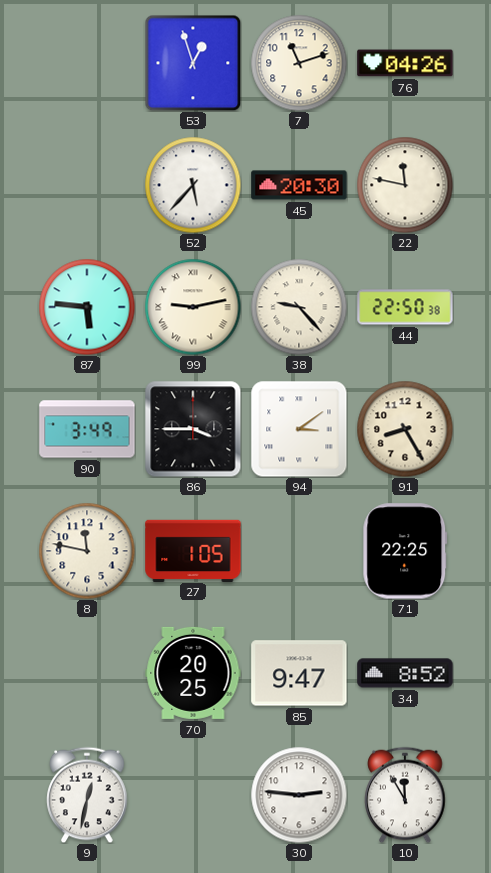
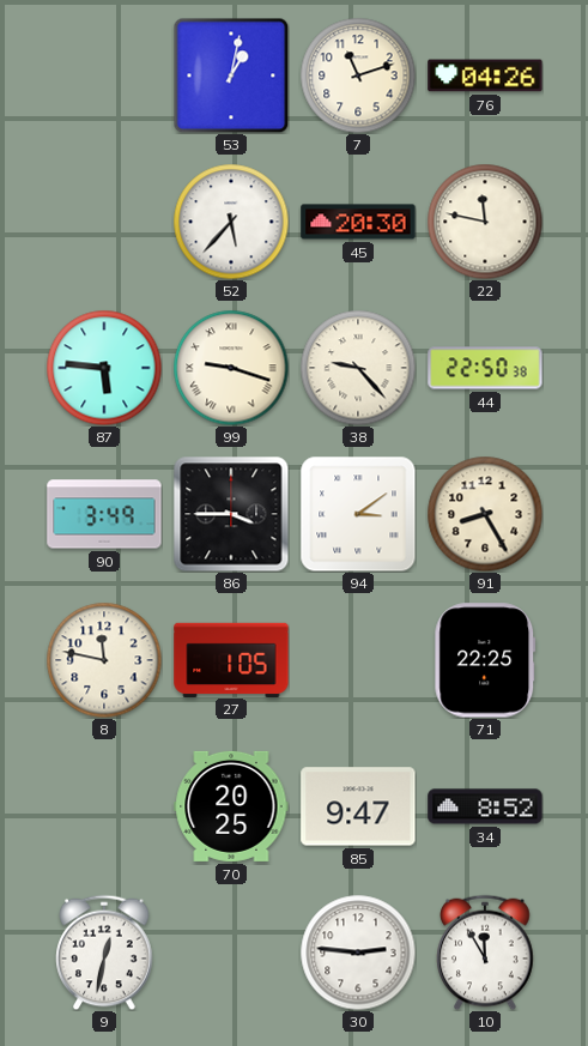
53: 12:57 -> 1:02
99: 9:13 -> 9:18
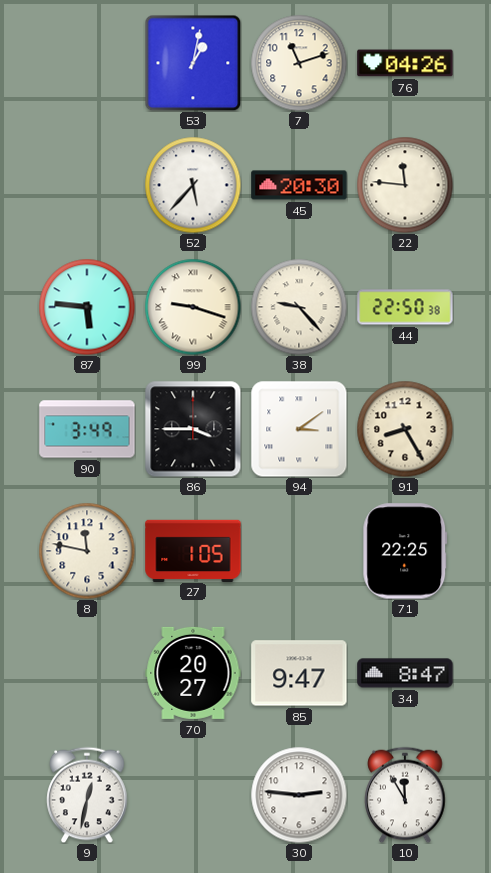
22: 11:47 -> 11:46
70: 20:25 -> 20:27
34: 8:52 -> 8:47
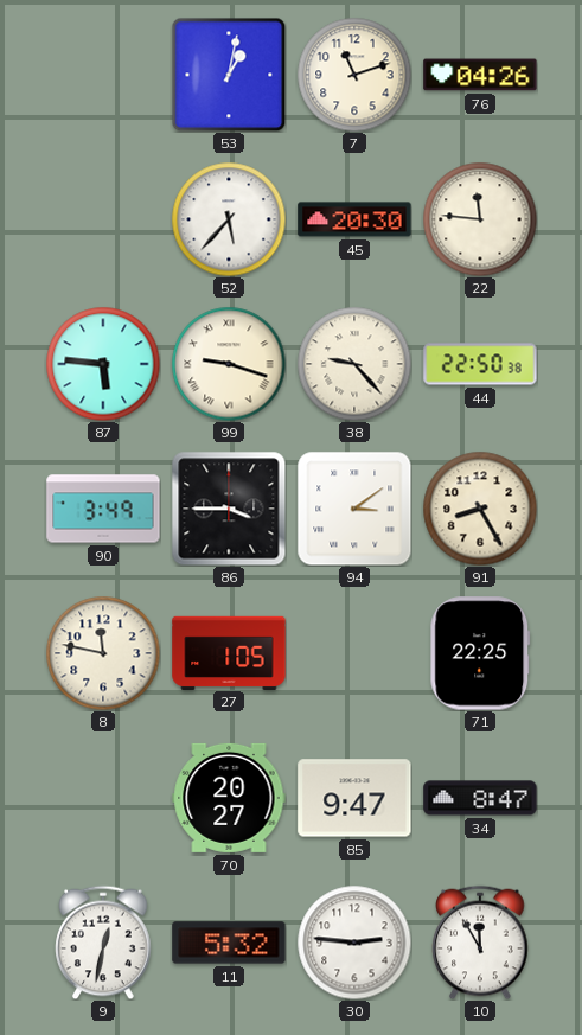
11: none -> 5:32
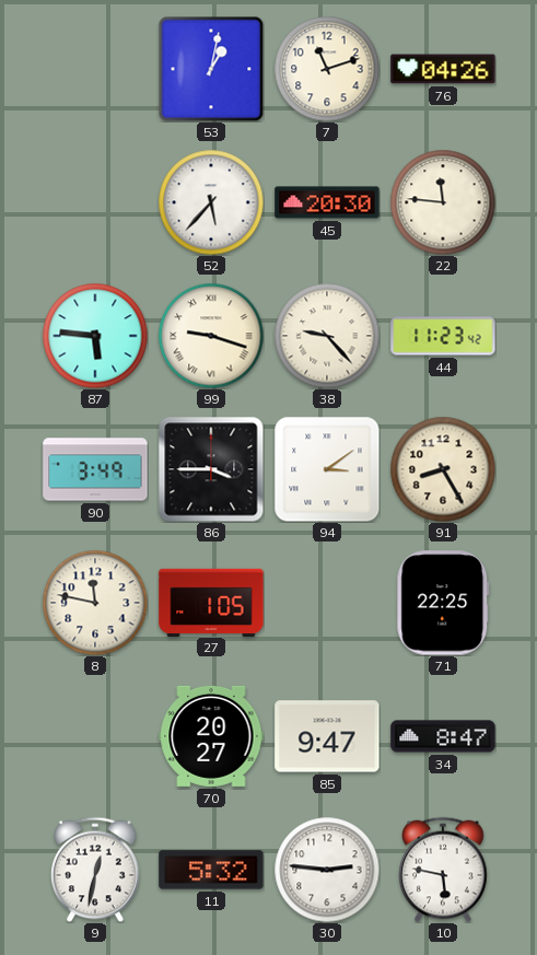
44: 22:50 -> 11:23
10: 11:55 -> 5:47
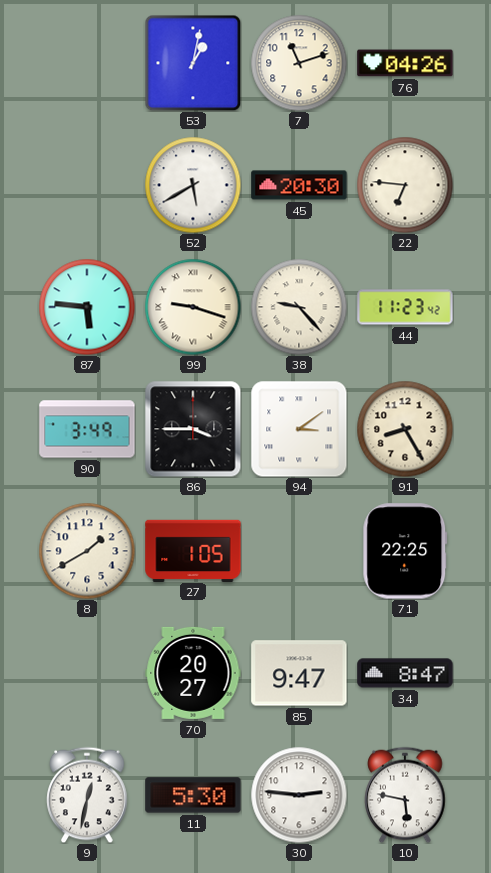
52: 5:37 -> 5:40
22: 11:46 -> 6:46
8: 11:47 -> 1:40
11: 5:32 -> 5:30
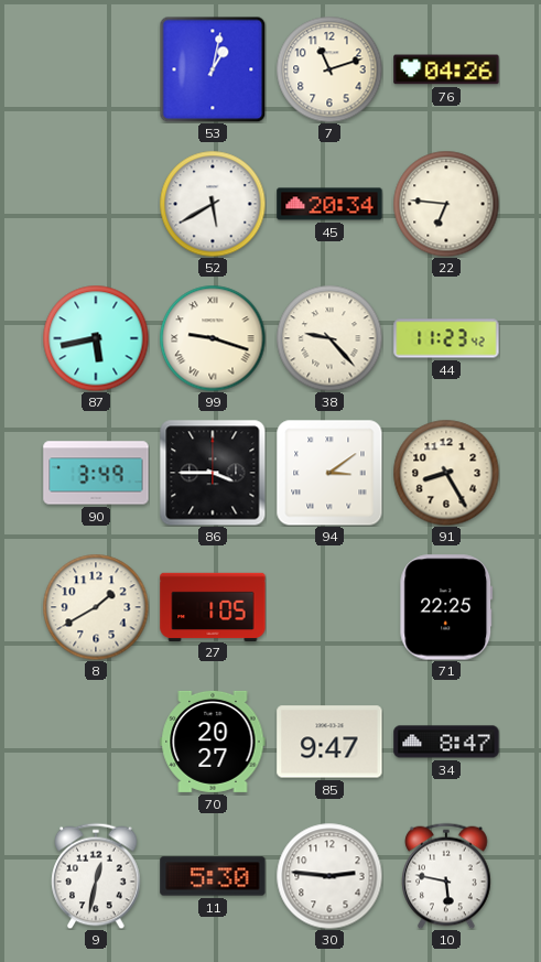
45: 20:30 -> 20:34
87: 5:46 -> 5:43
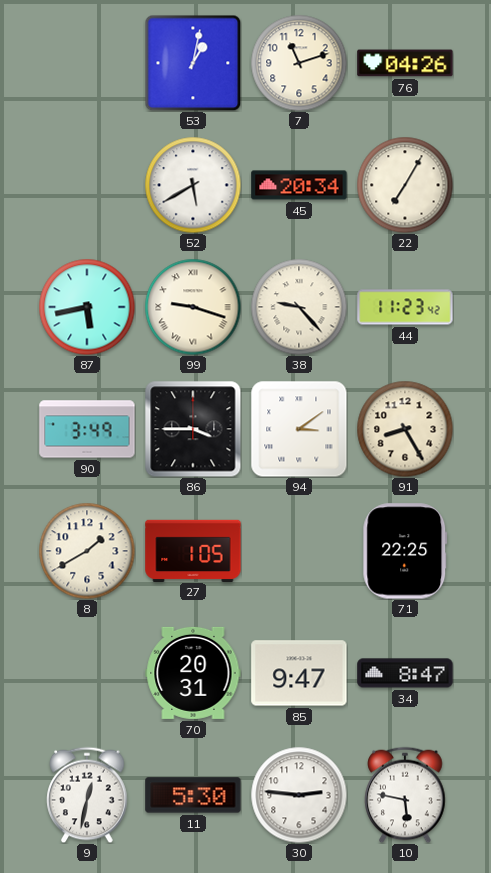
22: 6:46 -> 7:05
70: 20:27 -> 20:31
